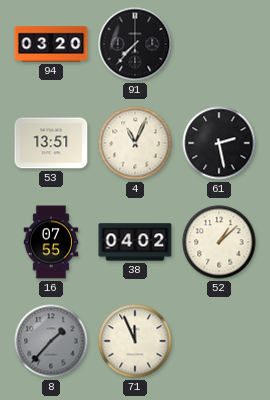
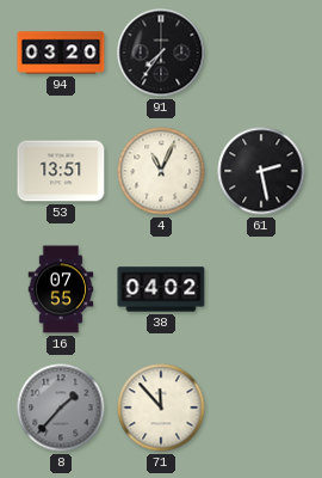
91: 7:37 -> 7:36
52: 1:08 -> none
71: 11:56 -> 11:53
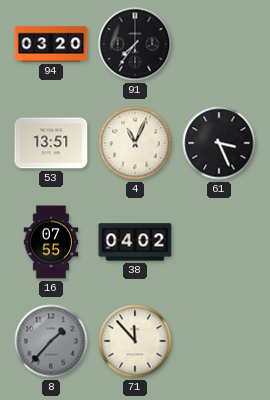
61: 2:28 -> 3:26
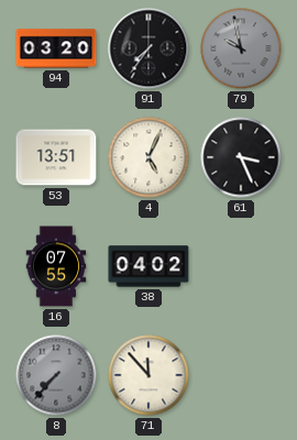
79: none -> 9:58
4: 11:04 -> 5:04
8: 1:37 -> 7:37
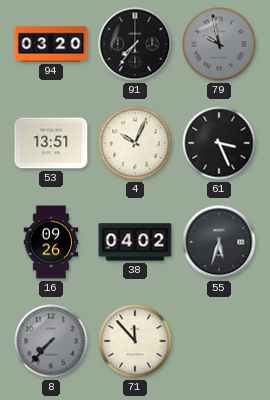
4: 5:04 -> 10:04
16: 07:55 -> 09:26
55: none -> 5:33
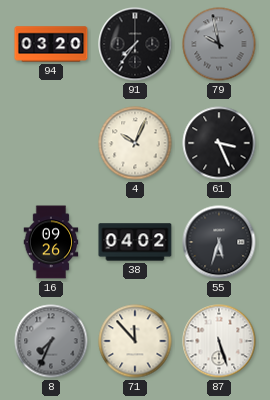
53: 13:51 -> none
8: 7:37 -> 7:34
87: none -> 5:27
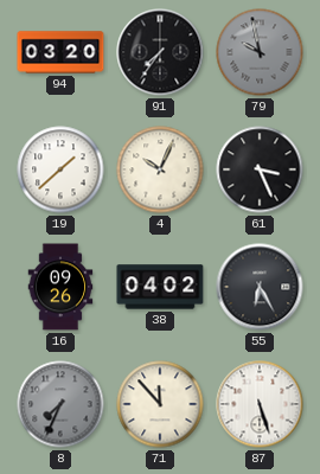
19: none -> 1:38
55: 5:33 -> 6:25
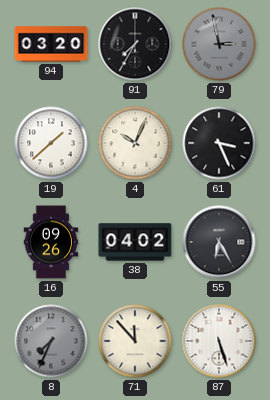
91: 7:36 -> 7:35
79: 9:58 -> 2:58
